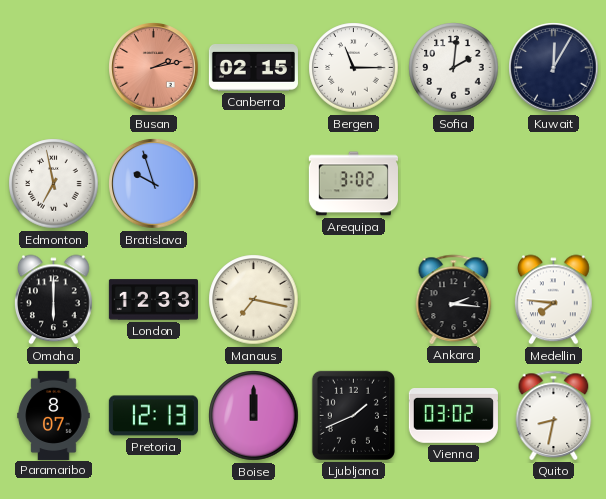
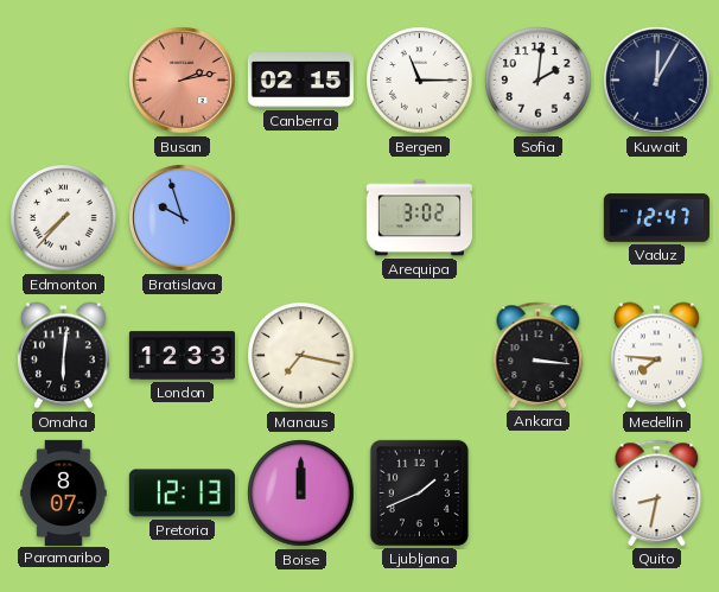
Edmonton: 6:58 -> 7:37
Vaduz: none -> 12:47
Omaha: 6:00 -> 6:01
Ankara: 2:16 -> 3:16
Vienna: 03:02 -> none
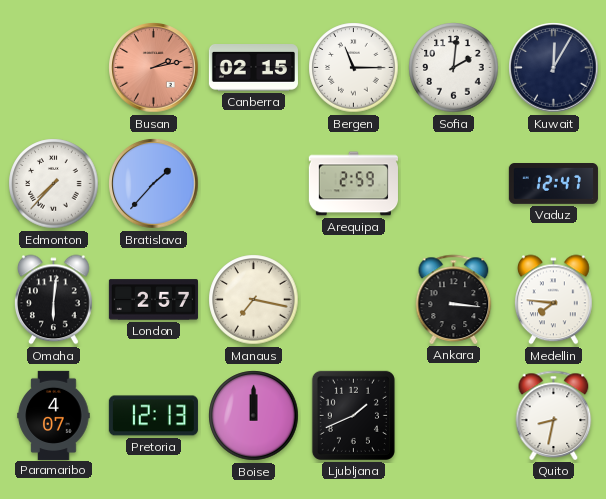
Bratislava: 9:57 -> 1:37
Arequipa: 3:02 -> 2:59
London: 12:33 -> 2:57
Paramaribo: 8:07 -> 4:07
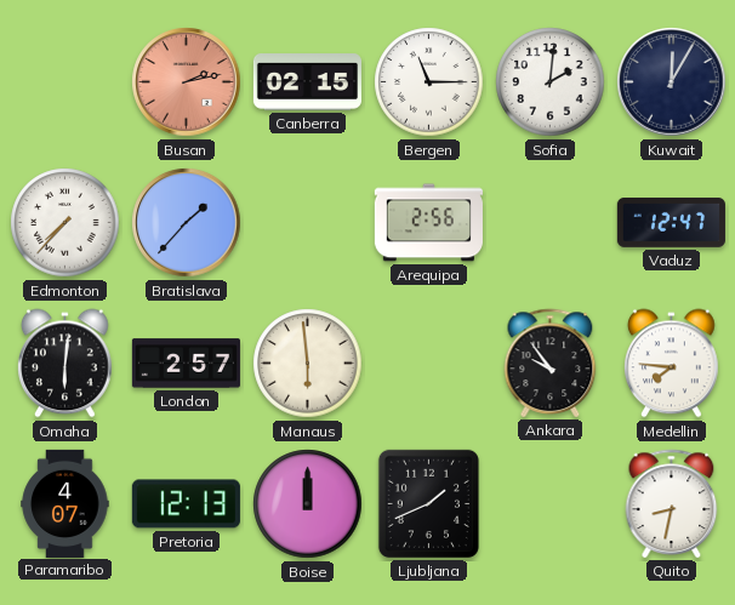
Arequipa: 2:59 -> 2:56
Manaus: 7:17 -> 5:59
Ankara: 3:16 -> 9:54
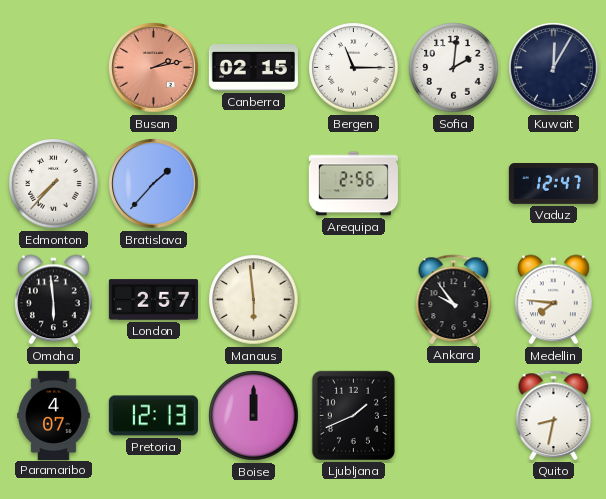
Omaha: 6:01 -> 5:59
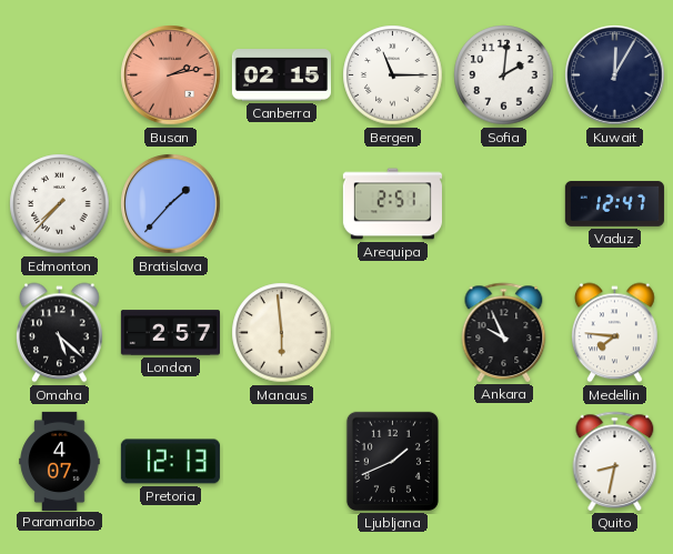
Arequipa: 2:56 -> 2:51
Omaha: 5:59 -> 5:22
Ankara: 9:54 -> 9:56
Boise: 12:00 -> none
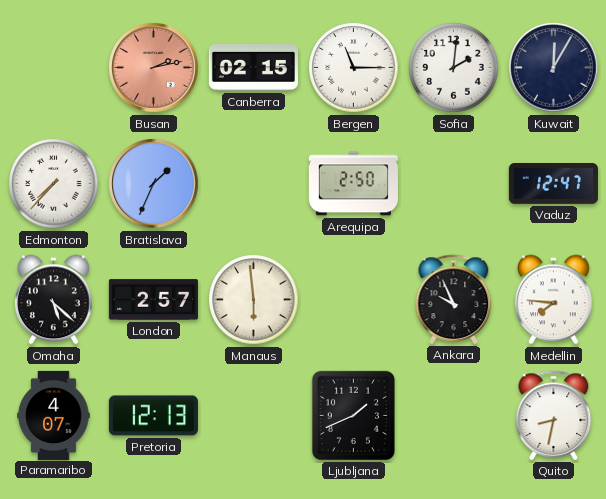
Bratislava: 1:37 -> 1:34
Arequipa: 2:51 -> 2:50
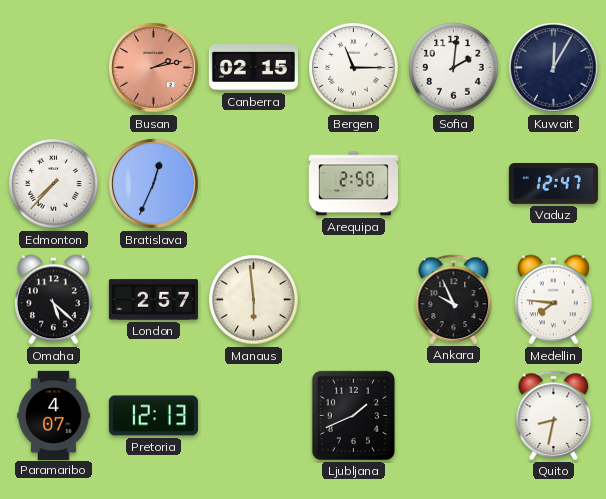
Bratislava: 1:34 -> 12:34
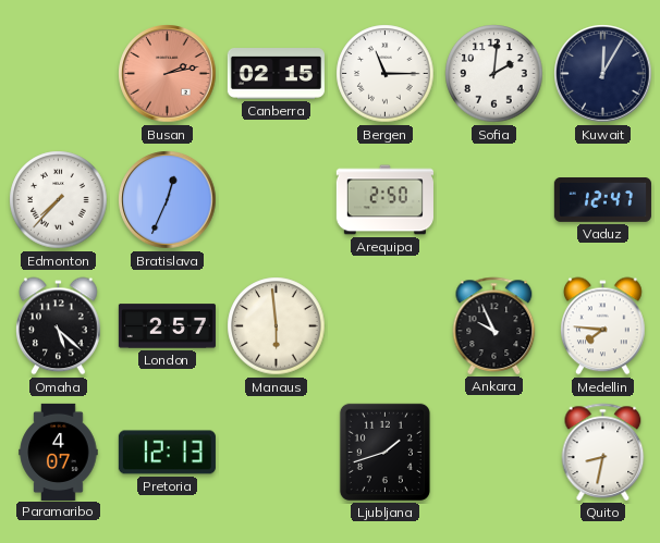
Ljubljana: 1:41 -> 1:42
